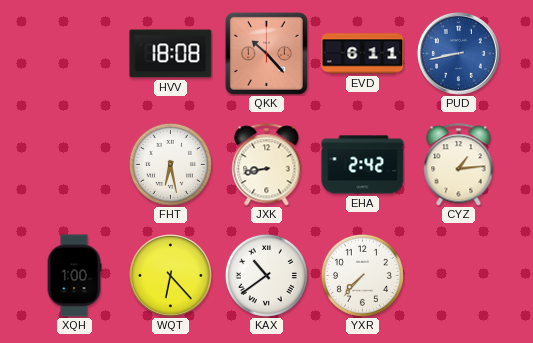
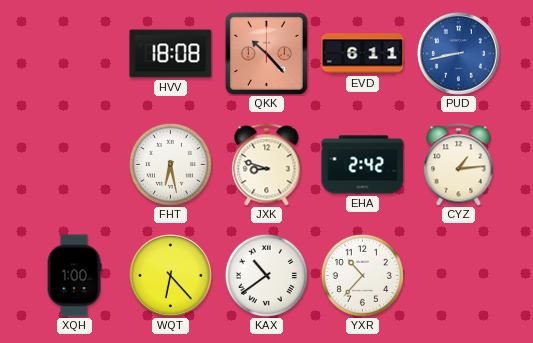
JXK: 8:43 -> 8:48
YXR: 7:37 -> 10:37
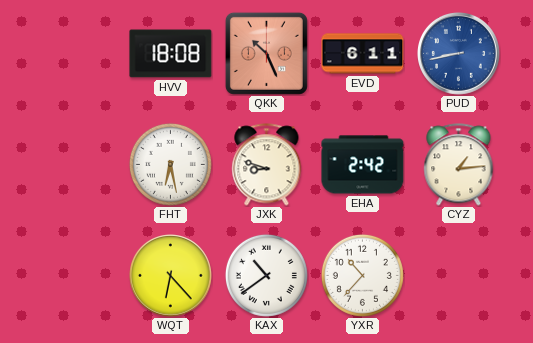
QKK: 10:23 -> 10:26
XQH: 1:00 -> none
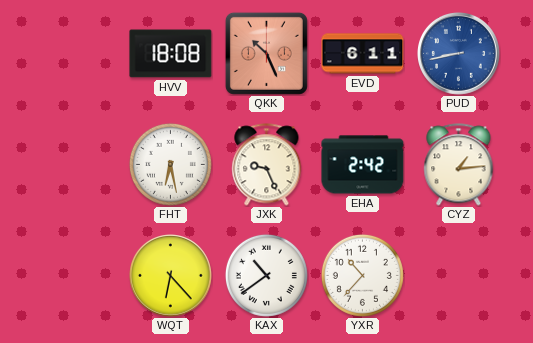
JXK: 8:48 -> 9:26
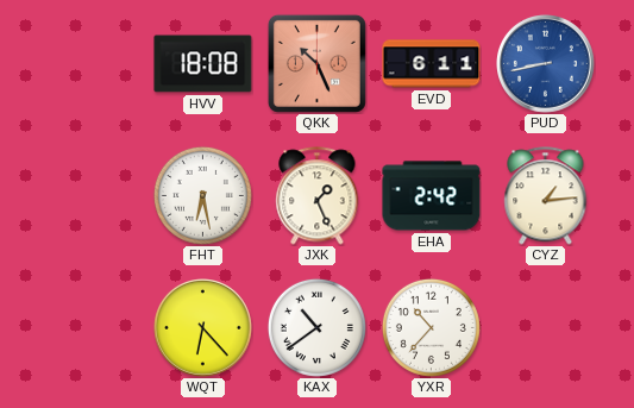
JXK: 9:26 -> 1:26
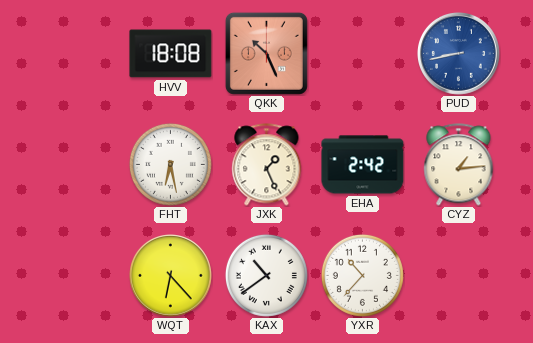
EVD: 6:11 -> none
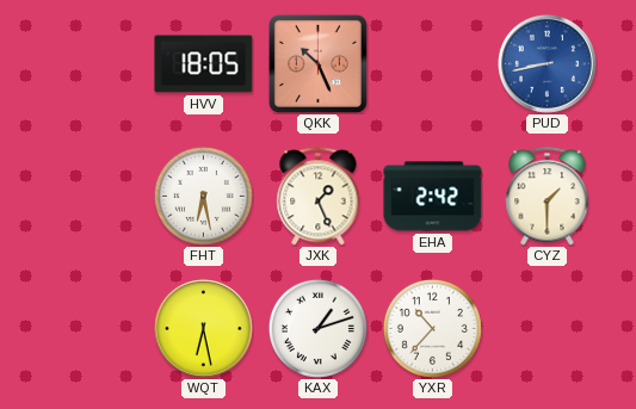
HVV: 18:08 -> 18:05
CYZ: 1:14 -> 1:30
WQT: 6:23 -> 6:28
KAX: 10:39 -> 1:12
